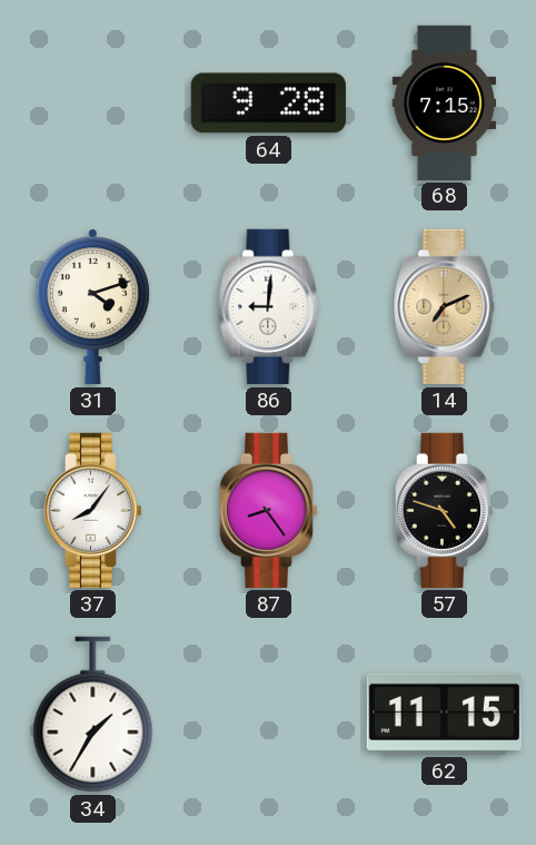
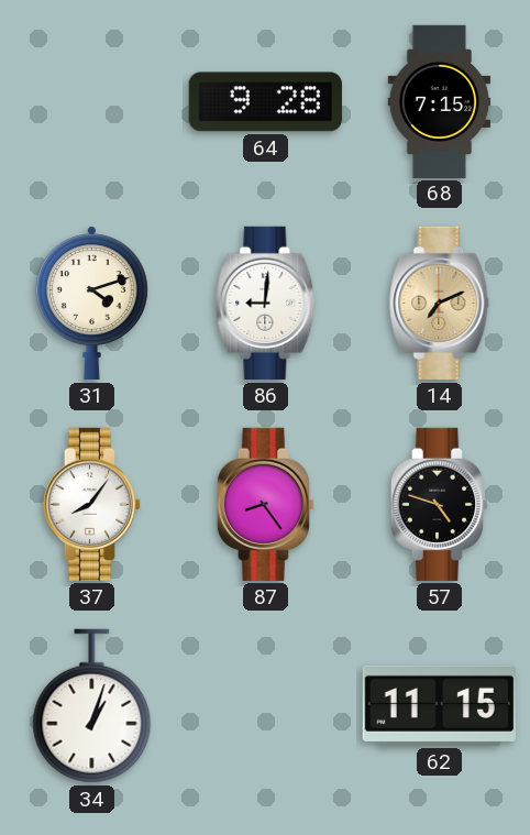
34: 1:35 -> 1:03
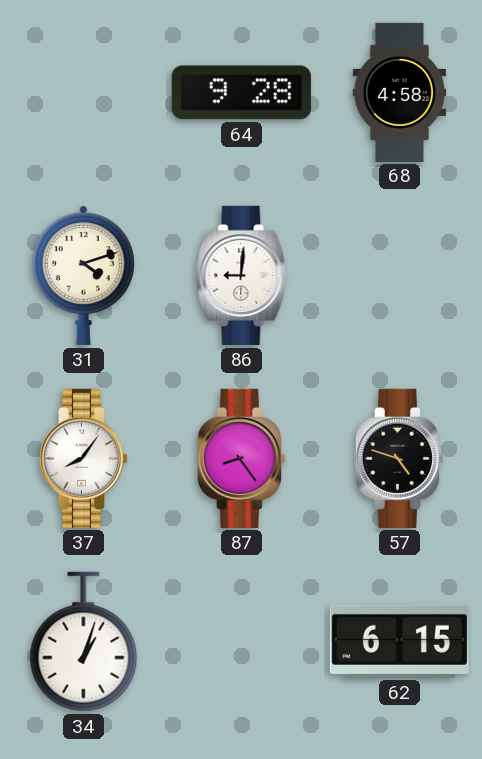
68: 7:15 -> 4:58
14: 7:11 -> none
62: 11:15 -> 6:15
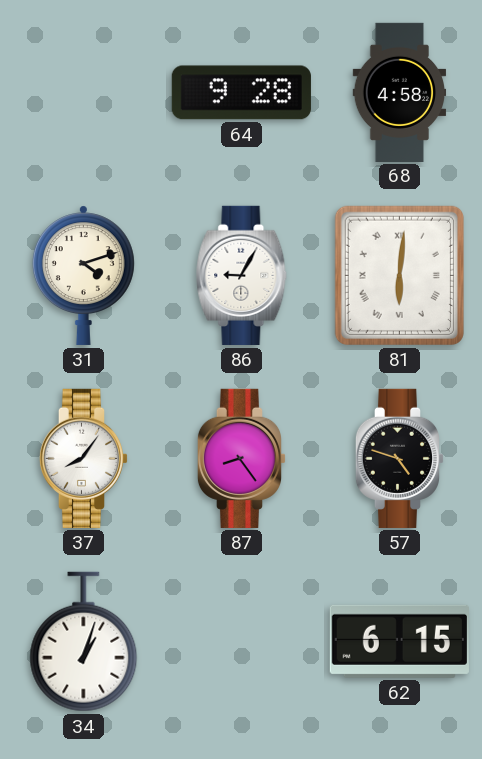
86: 9:01 -> 9:05
81: none -> 6:01
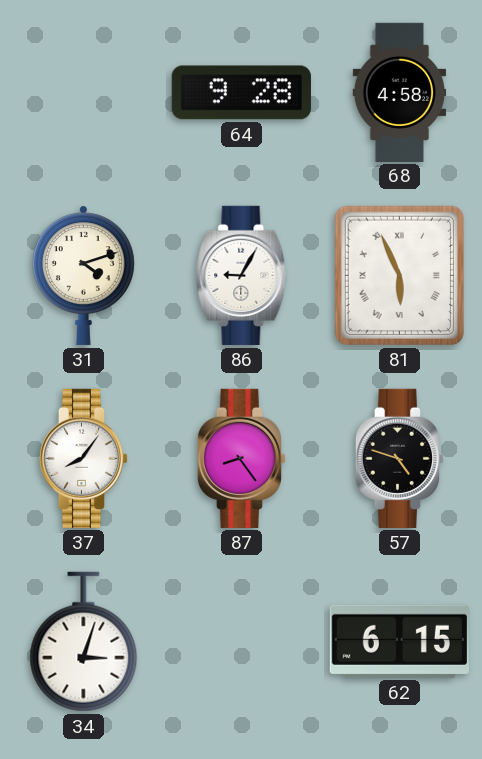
81: 6:01 -> 5:56
34: 1:03 -> 3:03
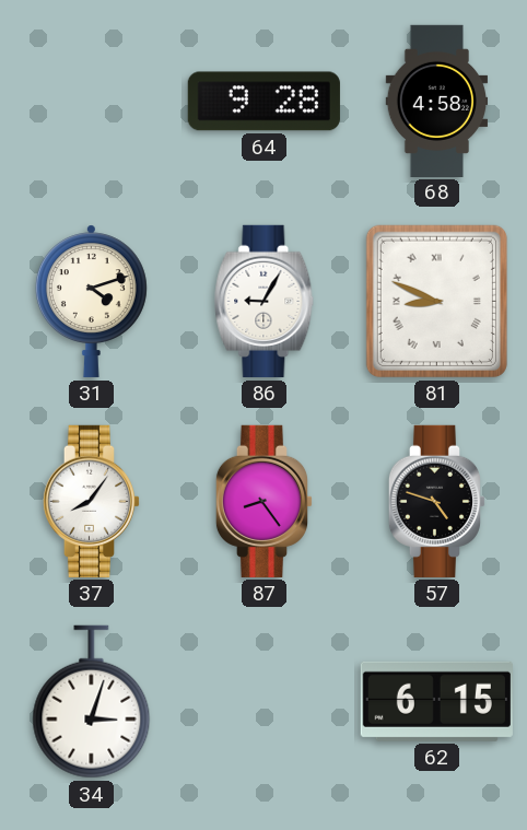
81: 5:56 -> 8:49
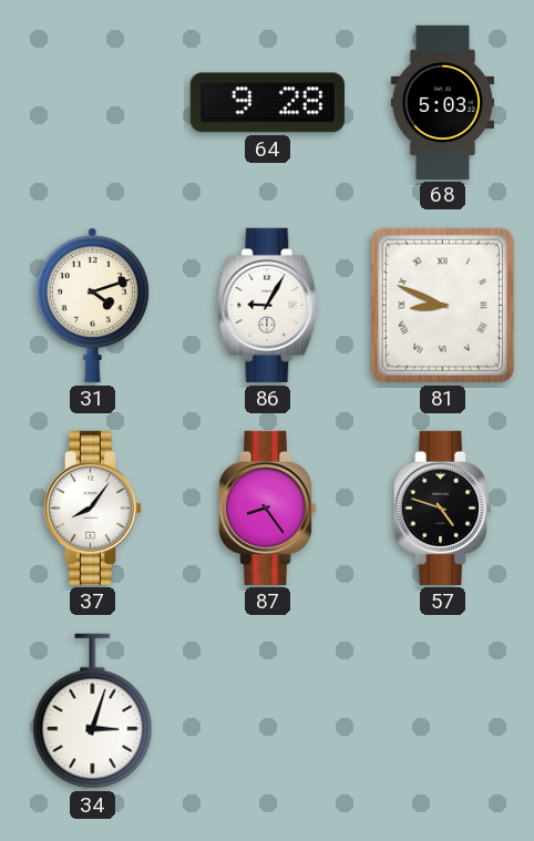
68: 4:58 -> 5:03
62: 6:15 -> none
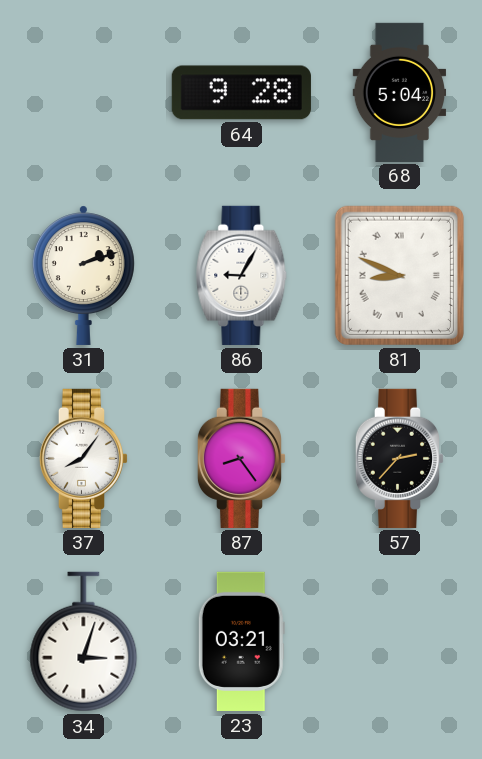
68: 5:03 -> 5:04
31: 4:12 -> 2:12
57: 4:48 -> 2:37
23: none -> 03:21
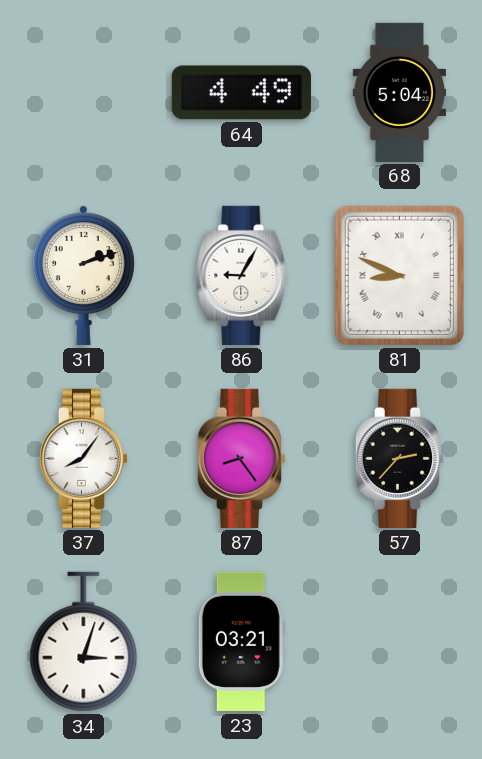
64: 9:28 -> 4:49
